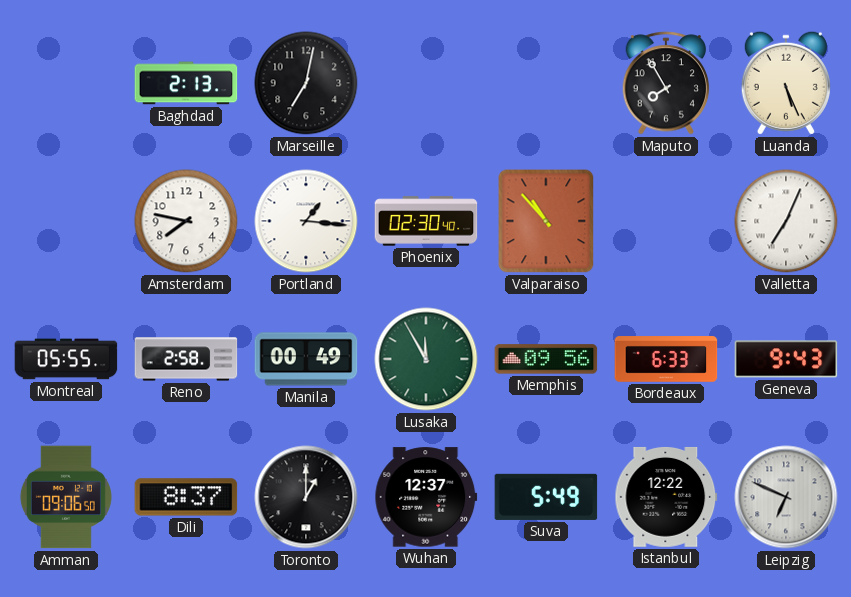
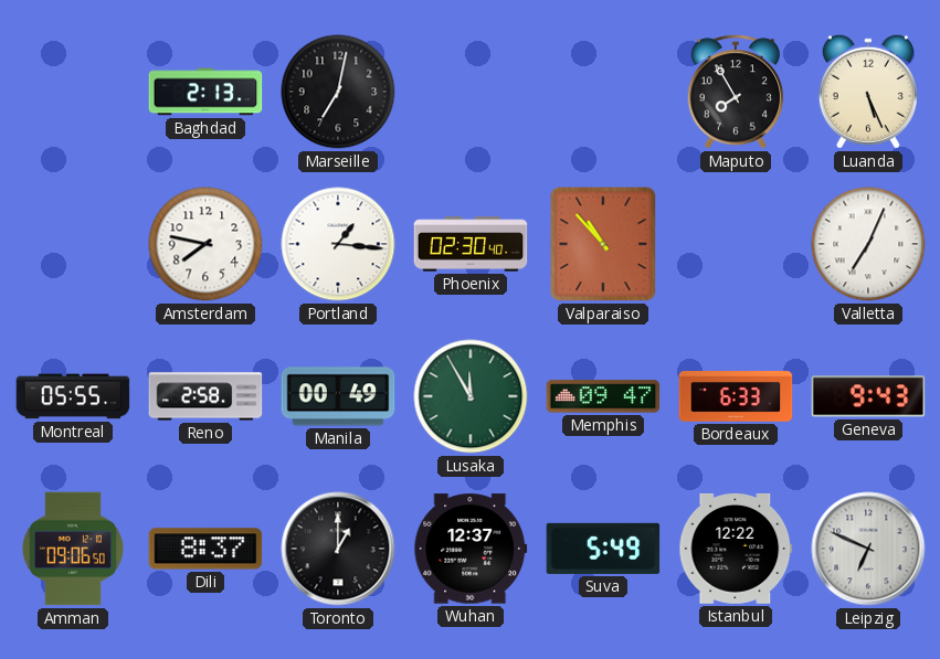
Memphis: 09:56 -> 09:47
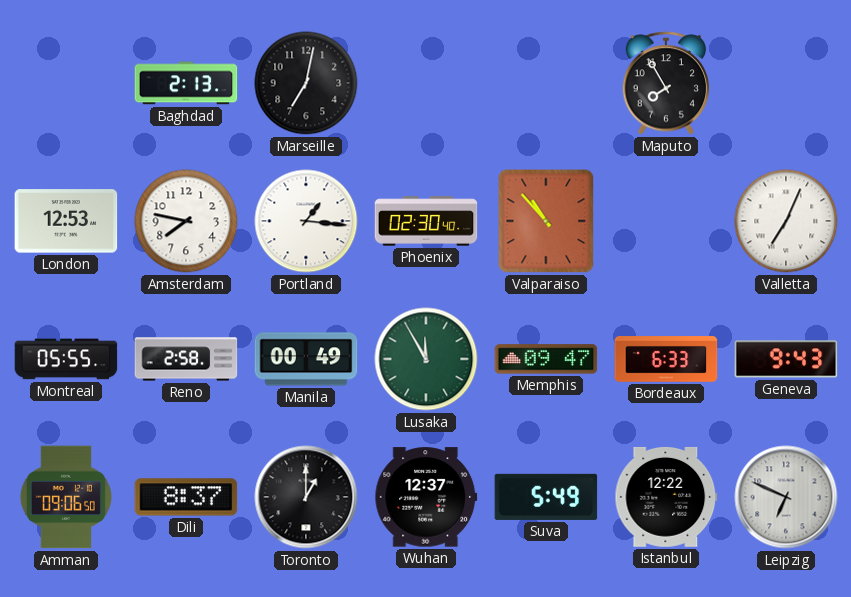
Luanda: 5:26 -> none
London: none -> 12:53
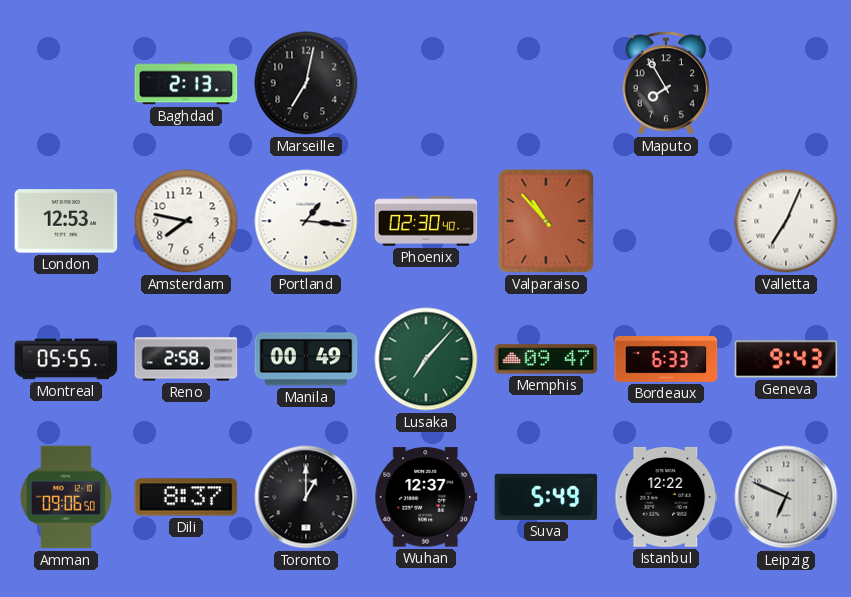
Lusaka: 11:55 -> 7:07
